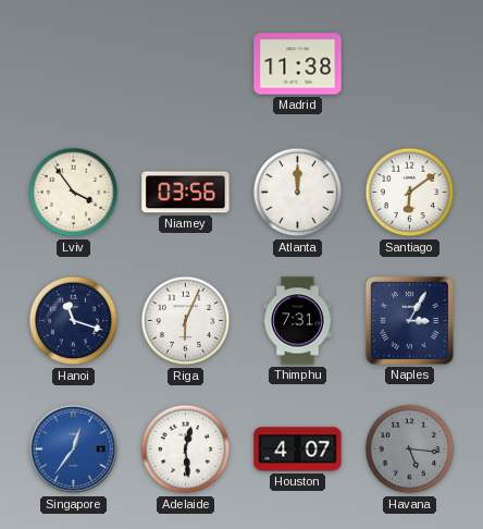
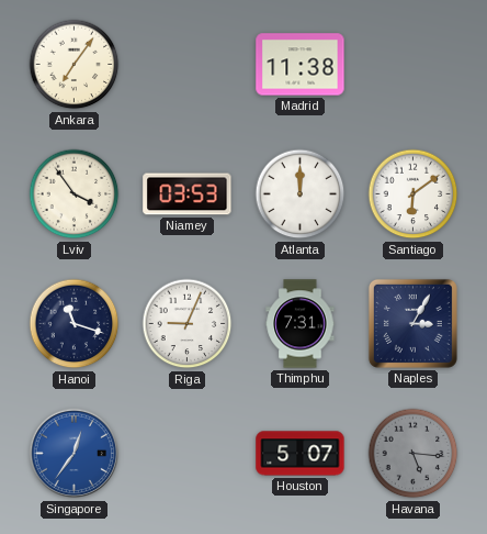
Ankara: none -> 7:06
Niamey: 03:56 -> 03:53
Riga: 6:04 -> 9:04
Adelaide: 12:29 -> none
Houston: 4:07 -> 5:07
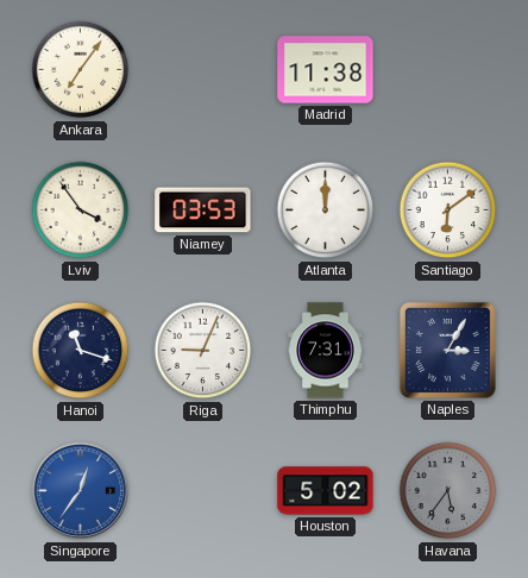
Houston: 5:07 -> 5:02
Havana: 5:16 -> 5:36
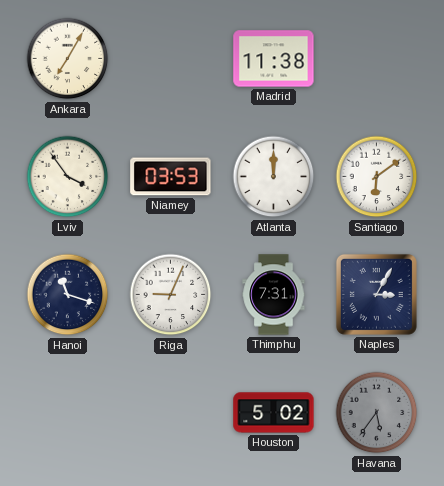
Ankara: 7:06 -> 7:05
Singapore: 12:36 -> none
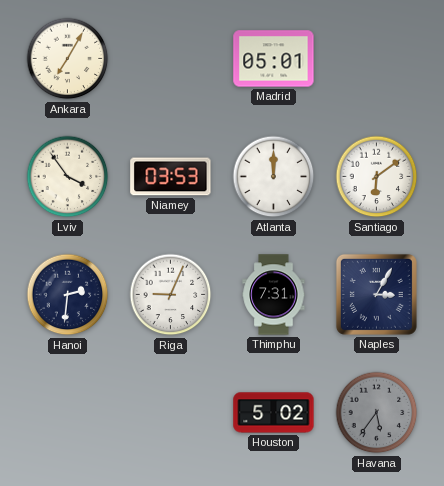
Madrid: 11:38 -> 05:01
Hanoi: 11:18 -> 2:31
